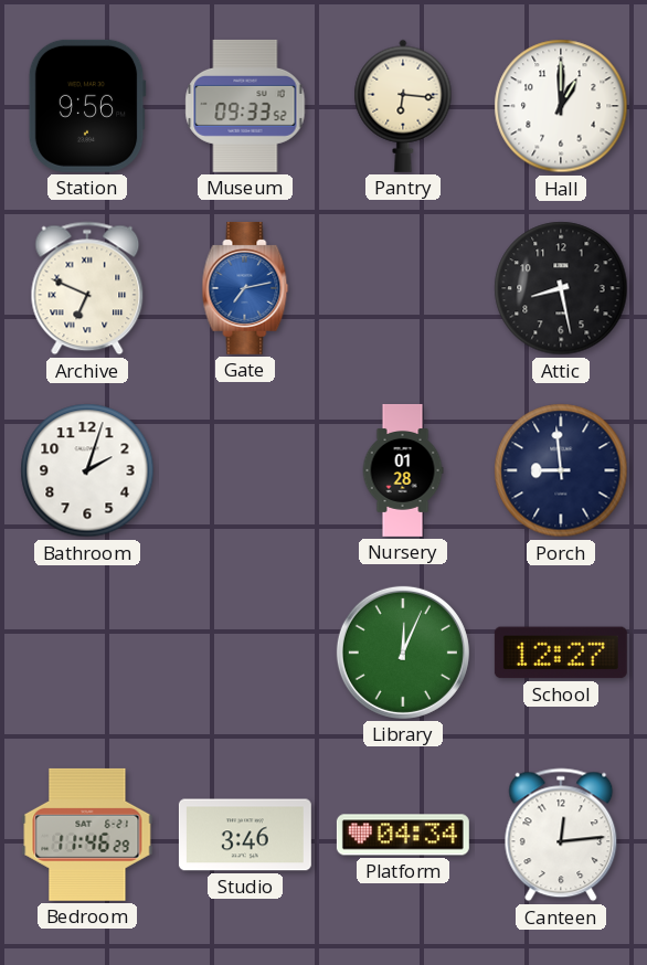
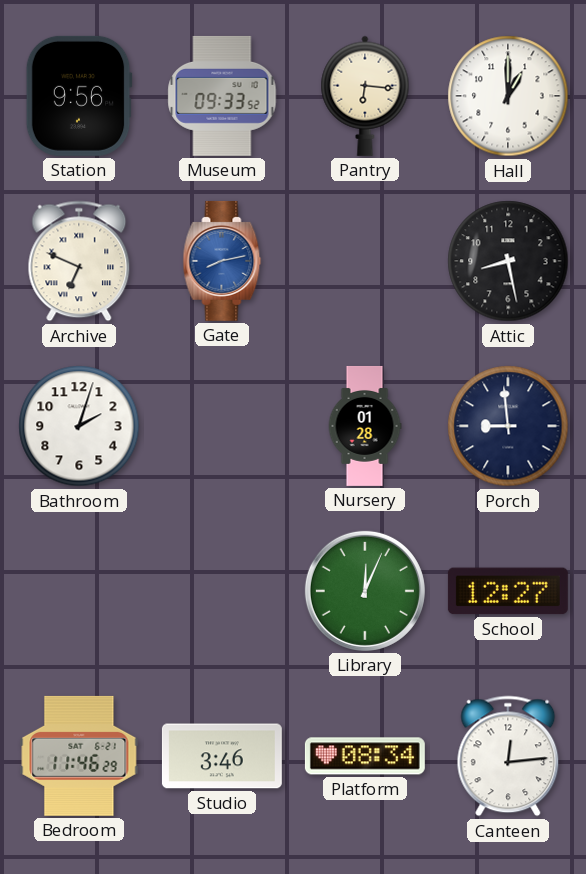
Gate: 7:13 -> 8:13
Platform: 04:34 -> 08:34
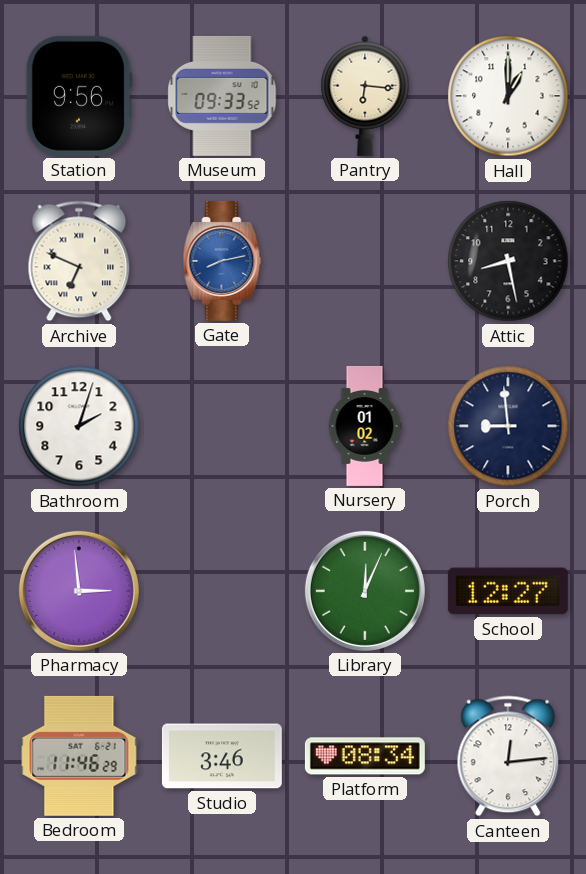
Nursery: 01:28 -> 01:02
Pharmacy: none -> 2:59
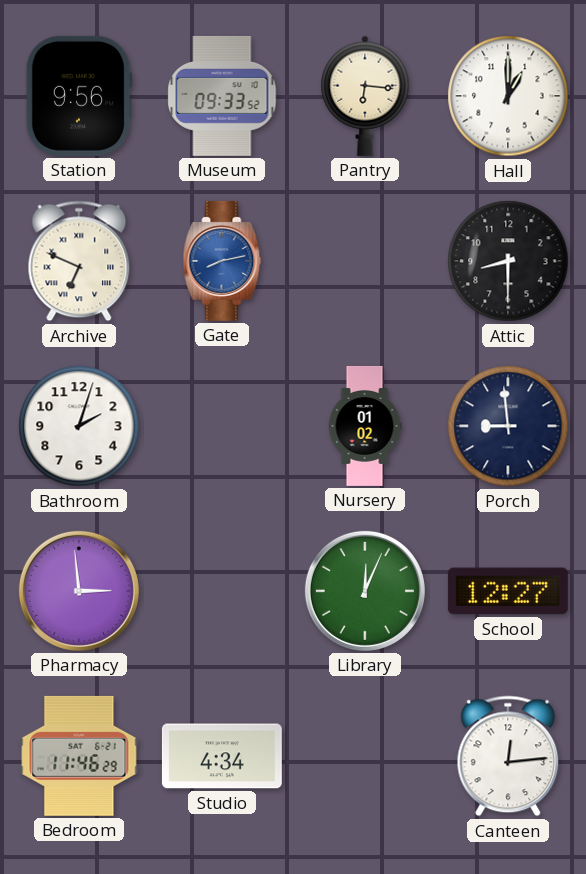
Attic: 8:28 -> 8:30
Studio: 3:46 -> 4:34
Platform: 08:34 -> none
